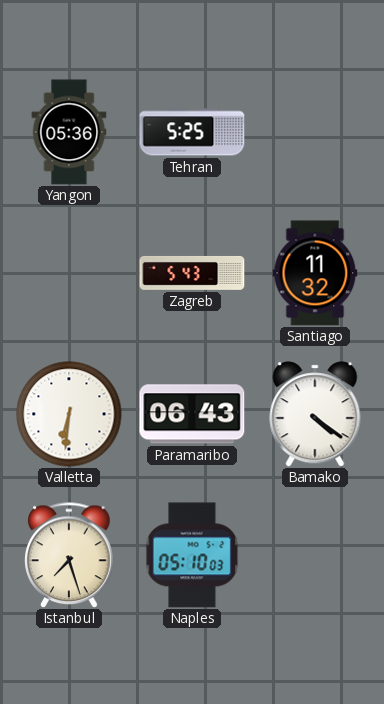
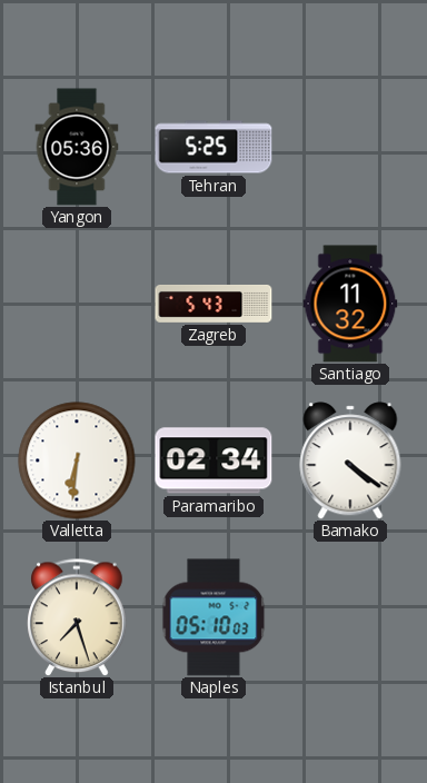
Paramaribo: 06:43 -> 02:34
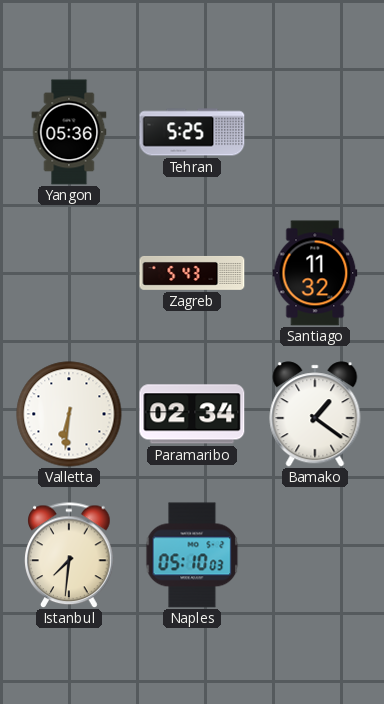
Bamako: 4:21 -> 1:21
Istanbul: 7:27 -> 7:31
